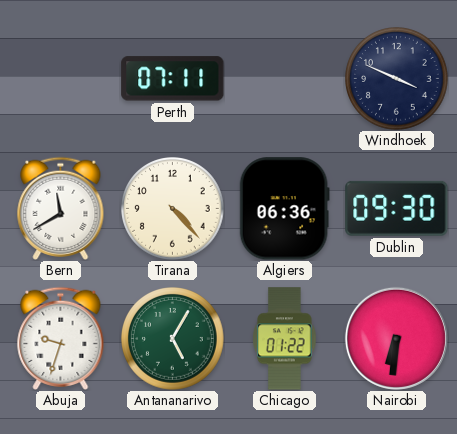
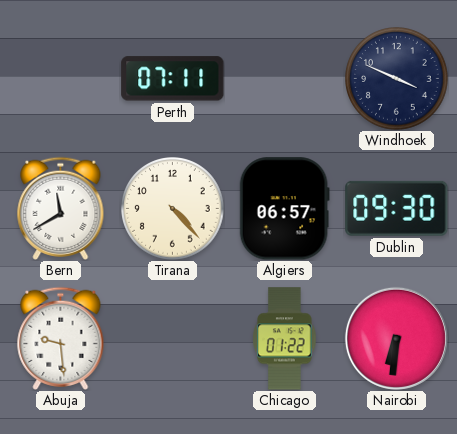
Algiers: 06:36 -> 06:57
Abuja: 9:33 -> 9:29
Antananarivo: 5:05 -> none
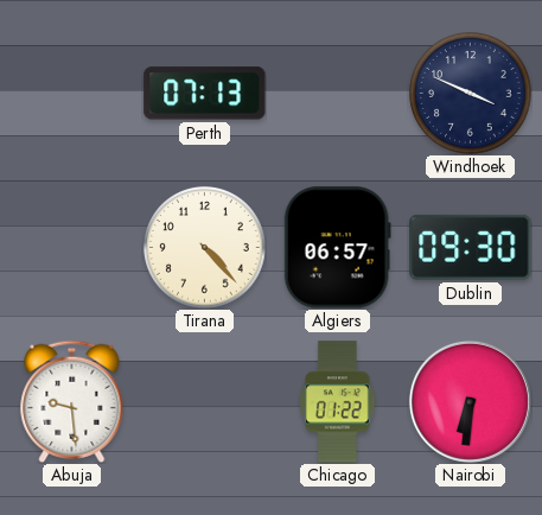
Perth: 07:11 -> 07:13
Bern: 11:40 -> none
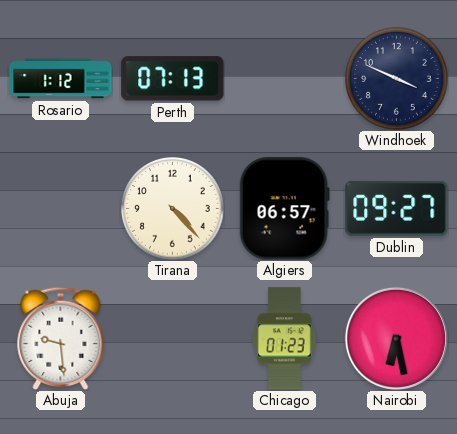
Rosario: none -> 1:12
Dublin: 09:30 -> 09:27
Chicago: 01:22 -> 01:23
Nairobi: 6:31 -> 6:28
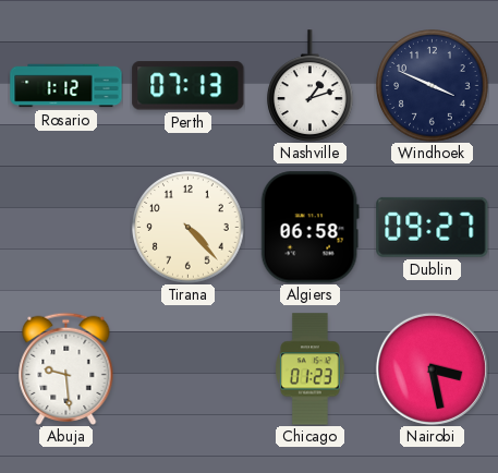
Nashville: none -> 1:12
Algiers: 06:57 -> 06:58
Nairobi: 6:28 -> 3:28
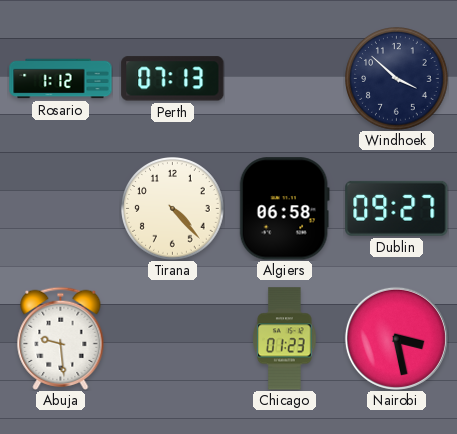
Nashville: 1:12 -> none
Windhoek: 3:49 -> 3:52
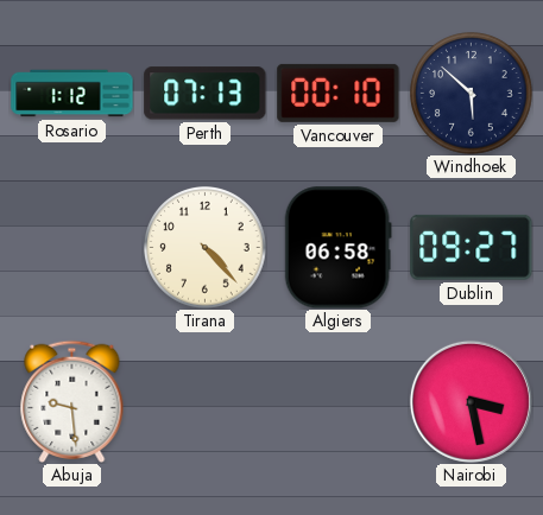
Vancouver: none -> 00:10
Windhoek: 3:52 -> 5:52
Chicago: 01:23 -> none
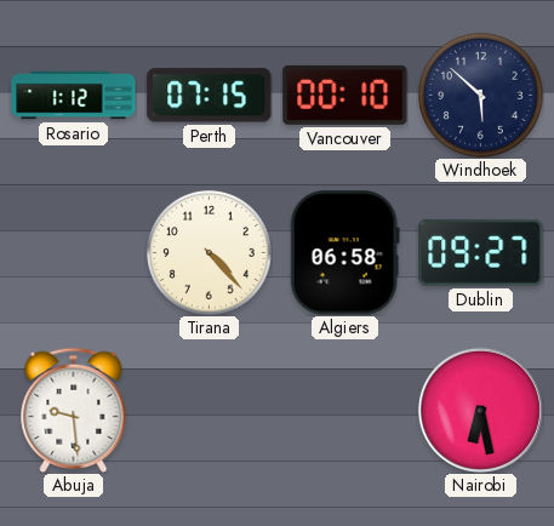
Perth: 07:13 -> 07:15
Nairobi: 3:28 -> 6:28
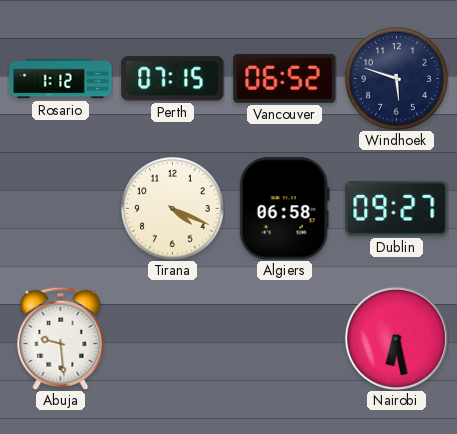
Vancouver: 00:10 -> 06:52
Windhoek: 5:52 -> 5:48
Tirana: 4:23 -> 4:19
